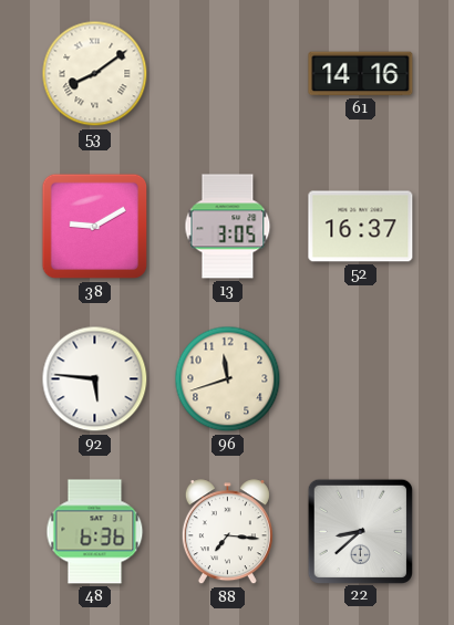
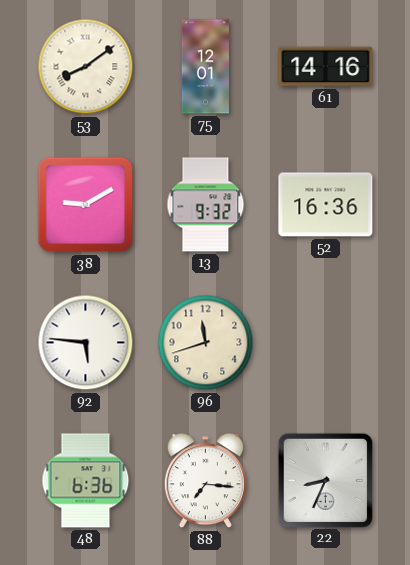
75: none -> 12:01
13: 3:05 -> 9:32
52: 16:37 -> 16:36
22: 8:38 -> 8:34
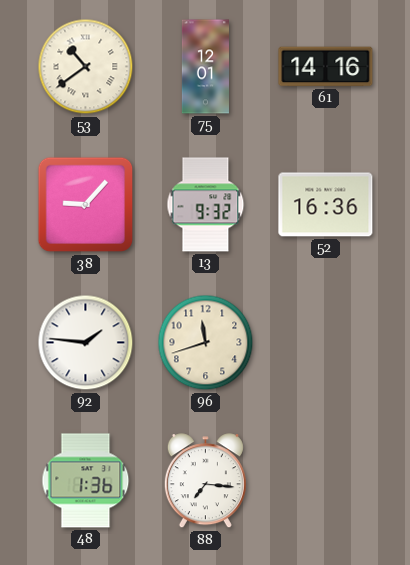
53: 8:09 -> 10:39
38: 9:10 -> 9:07
92: 5:46 -> 1:46
48: 6:36 -> 1:36
22: 8:34 -> none
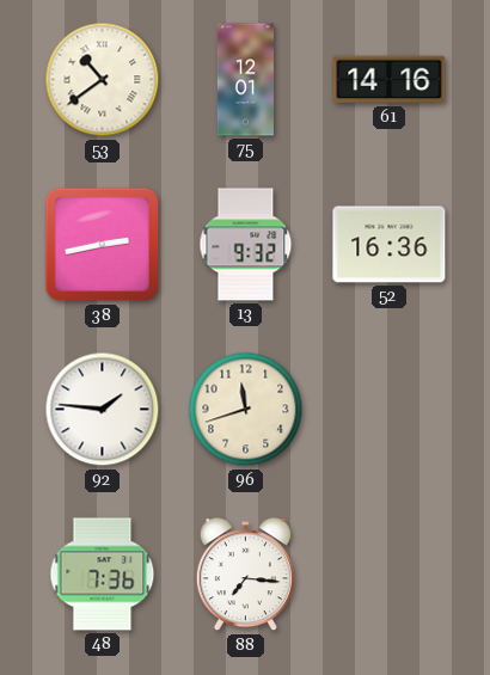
38: 9:07 -> 2:43
48: 1:36 -> 7:36
